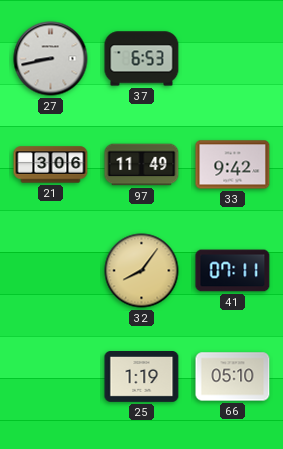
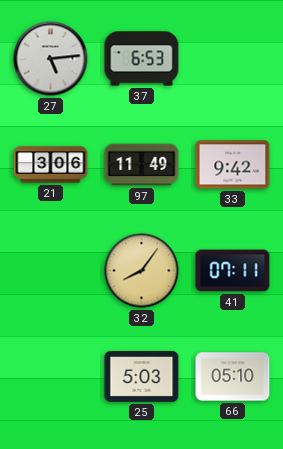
27: 8:43 -> 5:14
25: 1:19 -> 5:03
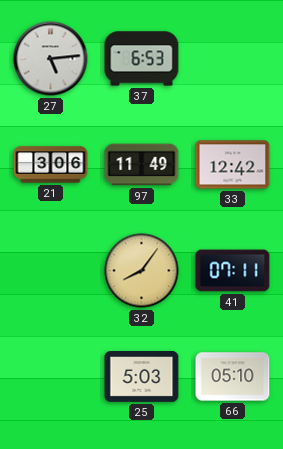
33: 9:42 -> 12:42
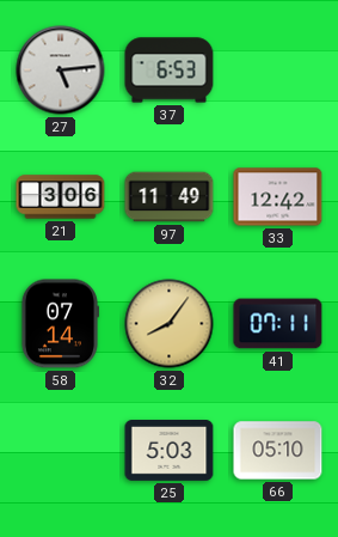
58: none -> 07:14
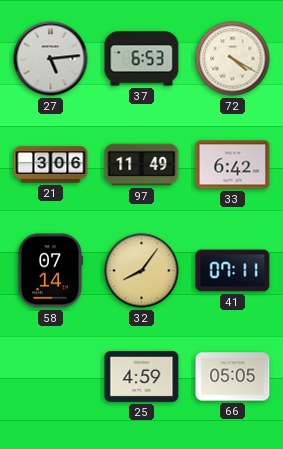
72: none -> 4:20
33: 12:42 -> 6:42
25: 5:03 -> 4:59
66: 05:10 -> 05:05
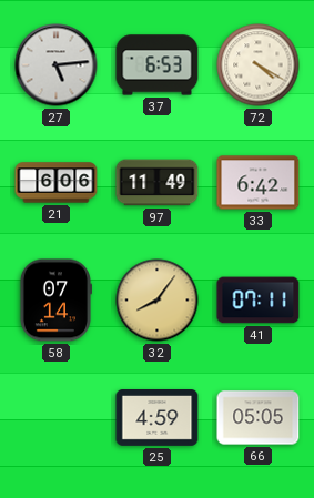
21: 3:06 -> 6:06
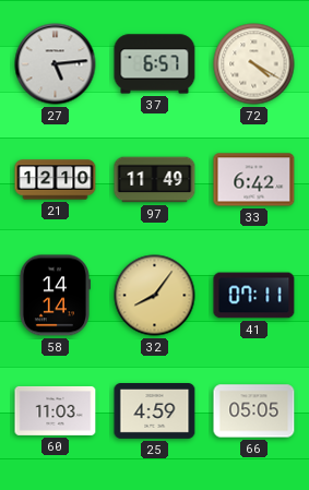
37: 6:53 -> 6:57
21: 6:06 -> 12:10
58: 07:14 -> 14:14
60: none -> 11:03
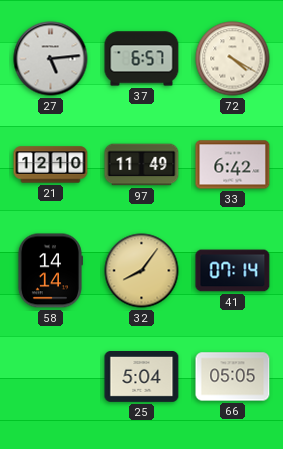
41: 07:11 -> 07:14
60: 11:03 -> none
25: 4:59 -> 5:04
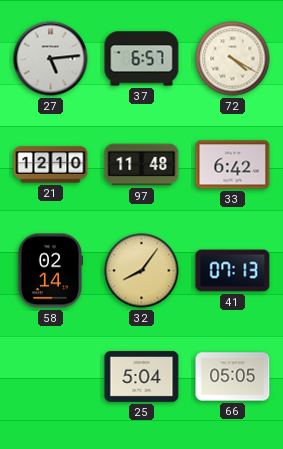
97: 11:49 -> 11:48
58: 14:14 -> 02:14
41: 07:14 -> 07:13
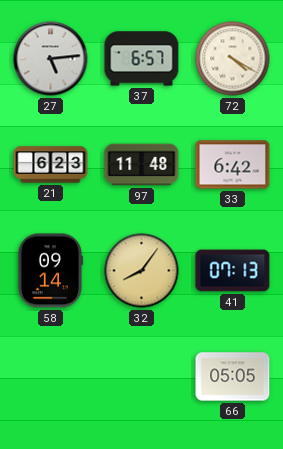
21: 12:10 -> 6:23
58: 02:14 -> 09:14
25: 5:04 -> none
